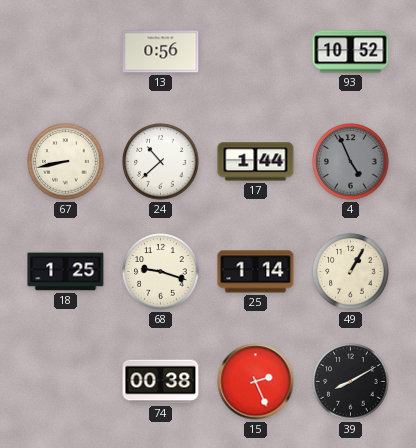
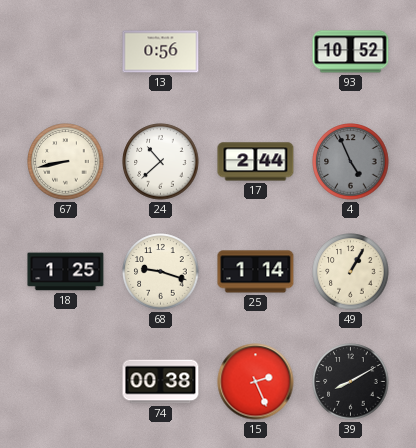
17: 1:44 -> 2:44
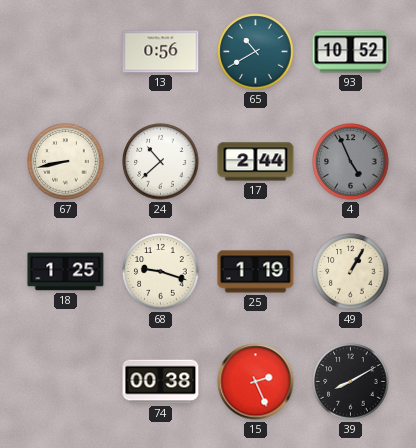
65: none -> 10:40
25: 1:14 -> 1:19
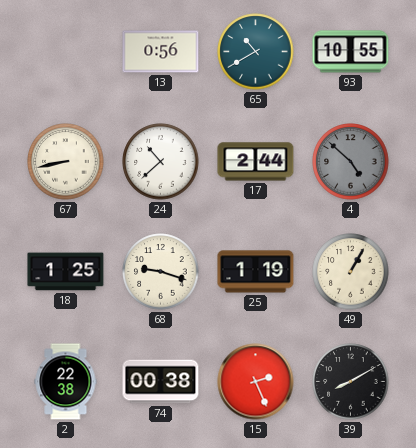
93: 10:52 -> 10:55
4: 4:56 -> 4:52
2: none -> 22:38
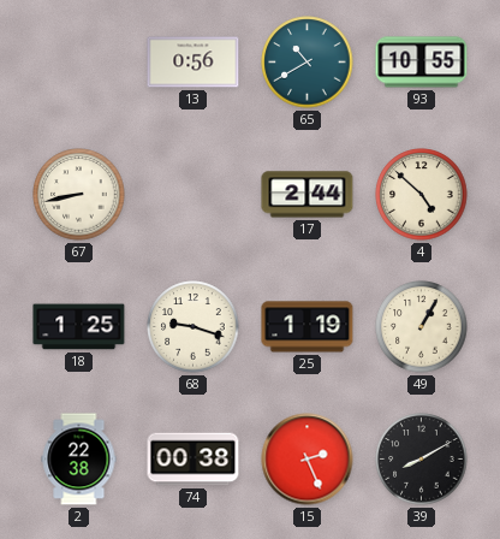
24: 10:38 -> none
4 dial: grey -> cream
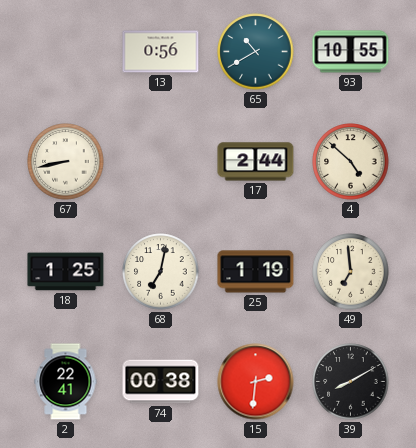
68: 9:18 -> 7:02
49: 1:05 -> 6:59
2: 22:38 -> 22:41
15: 2:26 -> 2:31
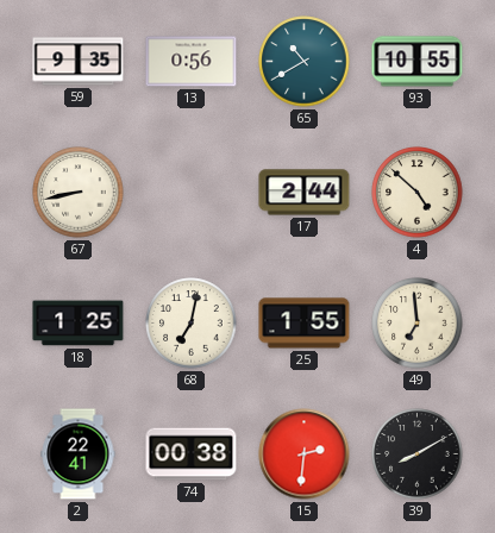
59: none -> 9:35
25: 1:19 -> 1:55
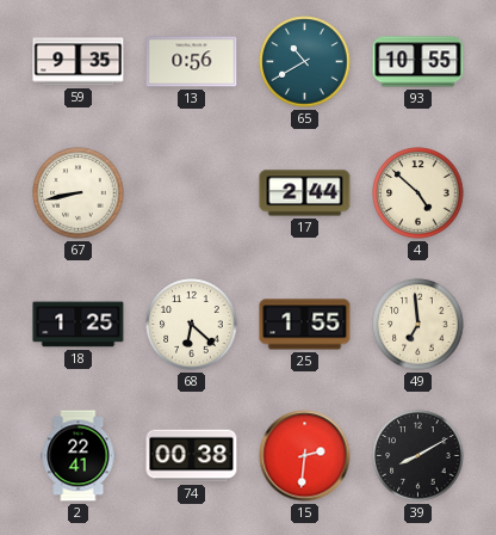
68: 7:02 -> 6:22
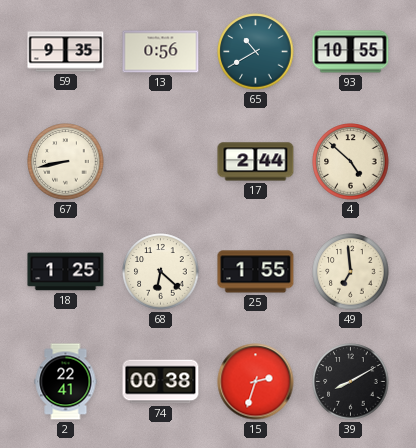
15: 2:31 -> 2:33
